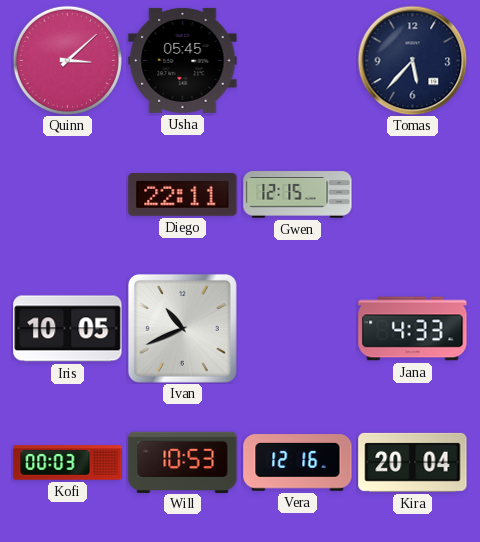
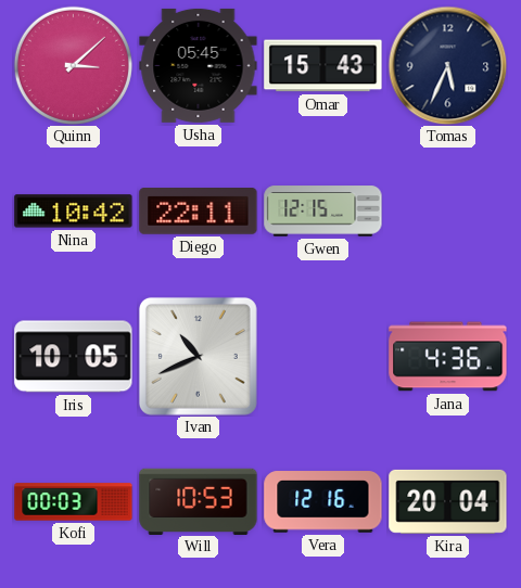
Omar: none -> 15:43
Tomas: 5:37 -> 5:34
Nina: none -> 10:42
Jana: 4:33 -> 4:36
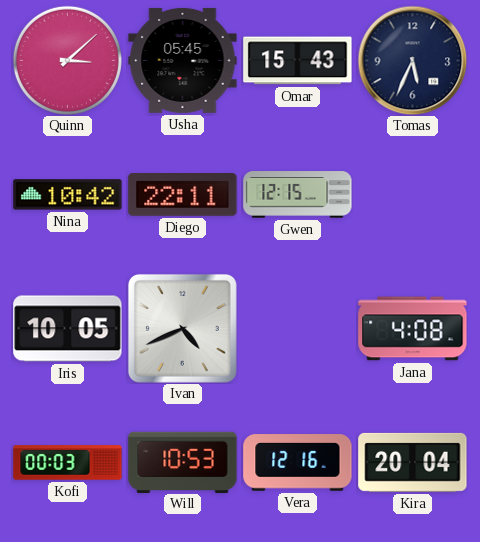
Ivan: 10:41 -> 4:41
Jana: 4:36 -> 4:08
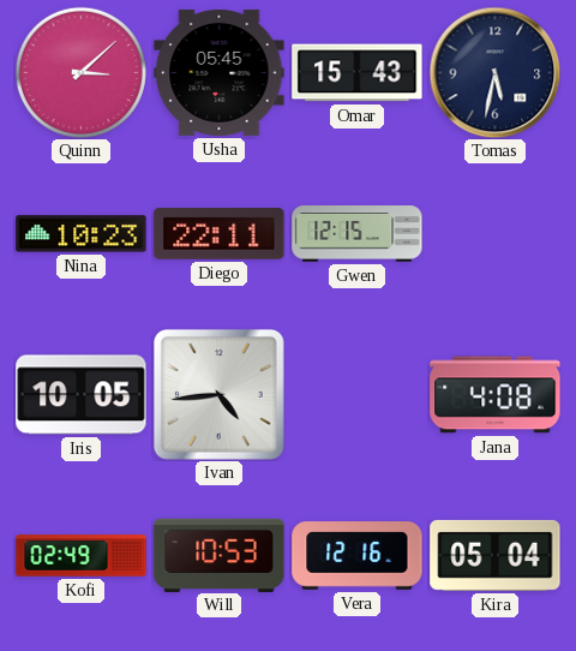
Tomas: 5:34 -> 5:32
Nina: 10:42 -> 10:23
Ivan: 4:41 -> 4:44
Kofi: 00:03 -> 02:49
Kira: 20:04 -> 05:04
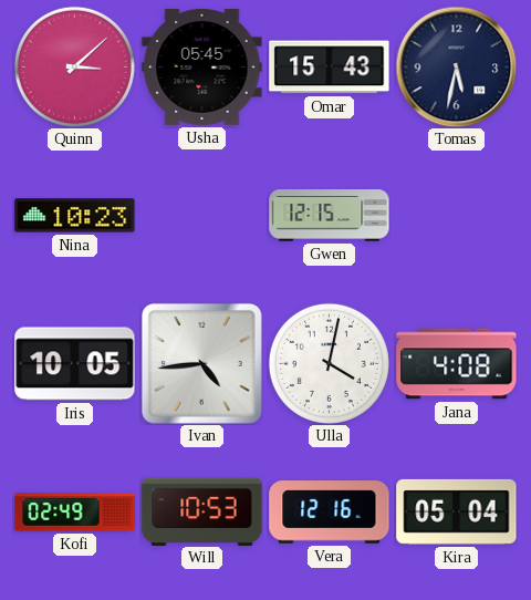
Diego: 22:11 -> none
Ulla: none -> 4:02
